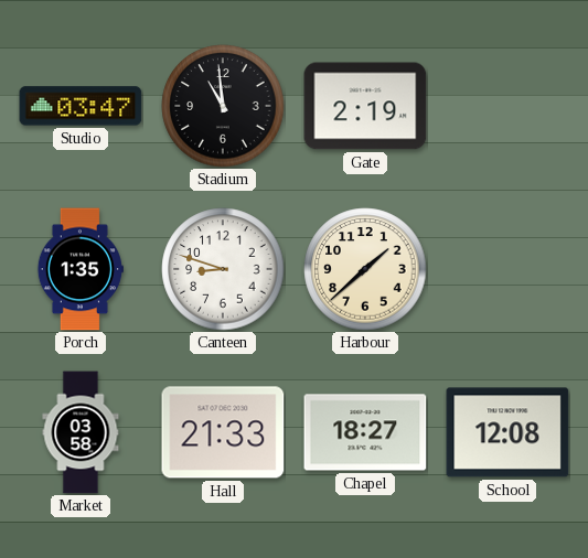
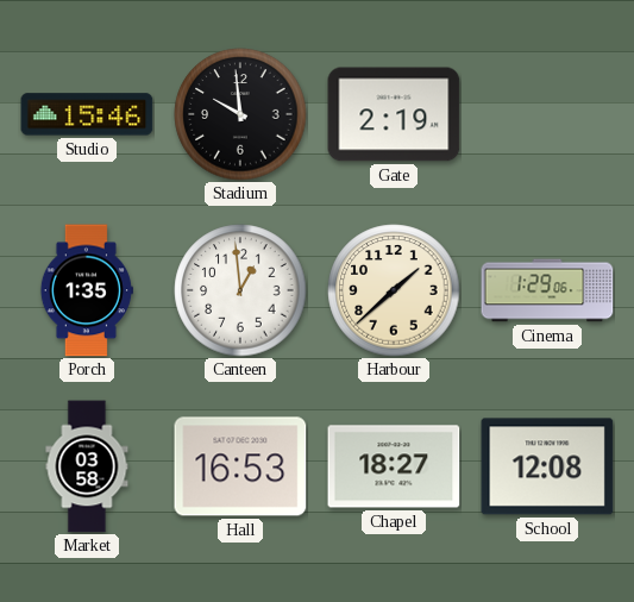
Studio: 03:47 -> 15:46
Stadium: 10:59 -> 9:59
Canteen: 8:48 -> 12:59
Cinema: none -> 1:29
Hall: 21:33 -> 16:53
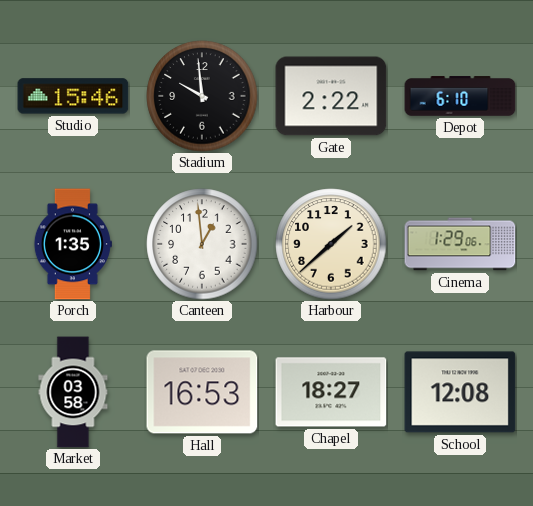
Gate: 2:19 -> 2:22
Depot: none -> 6:10
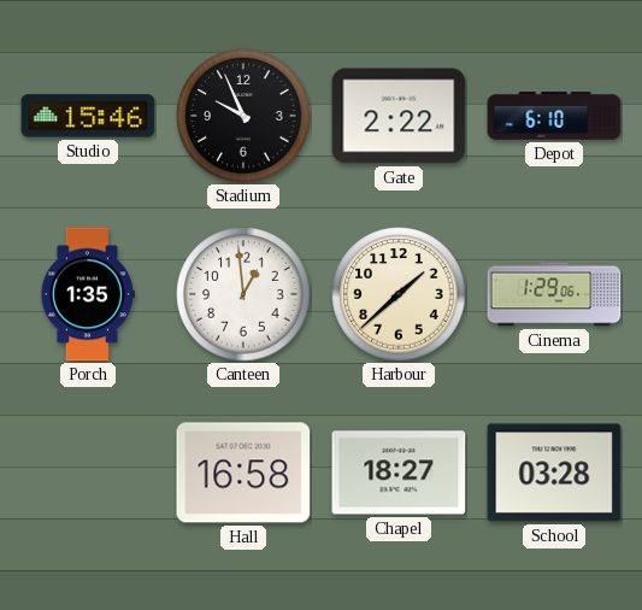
Stadium: 9:59 -> 9:56
Market: 03:58 -> none
Hall: 16:53 -> 16:58
School: 12:08 -> 03:28
